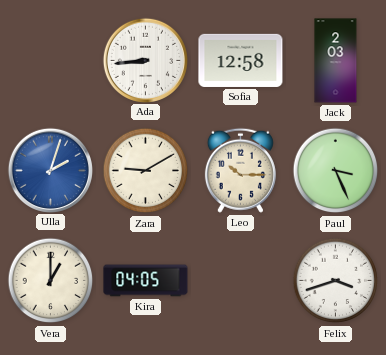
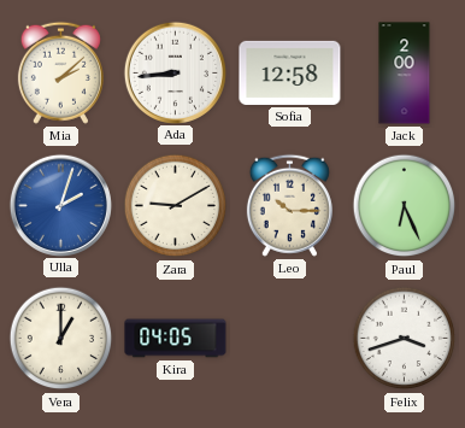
Mia: none -> 2:08
Jack: 2:03 -> 2:00
Paul: 3:26 -> 6:26
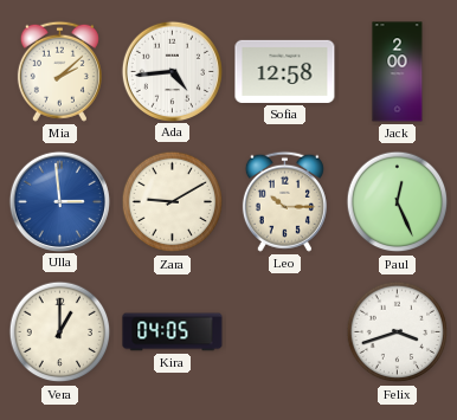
Ada: 8:44 -> 4:44
Ulla: 2:03 -> 2:59
Paul: 6:26 -> 12:26
